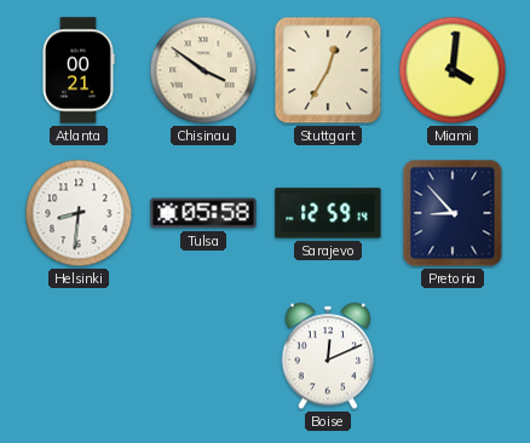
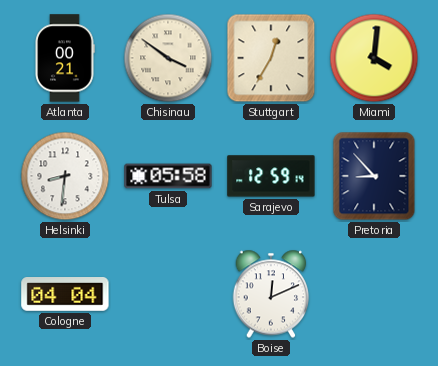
Cologne: none -> 04:04
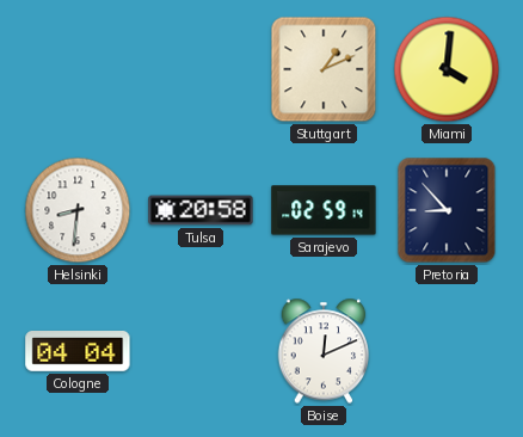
Atlanta: 00:21 -> none
Chisinau: 3:51 -> none
Stuttgart: 12:35 -> 1:11
Tulsa: 05:58 -> 20:58
Sarajevo: 12:59 -> 02:59
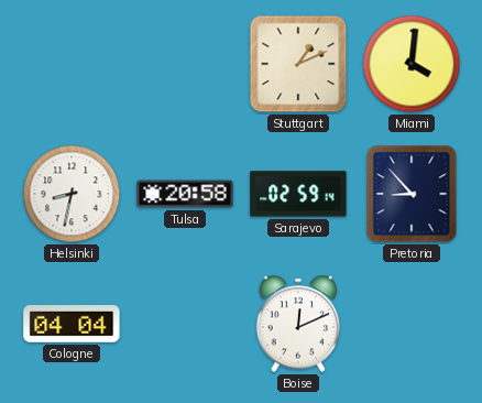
Helsinki: 8:31 -> 8:32
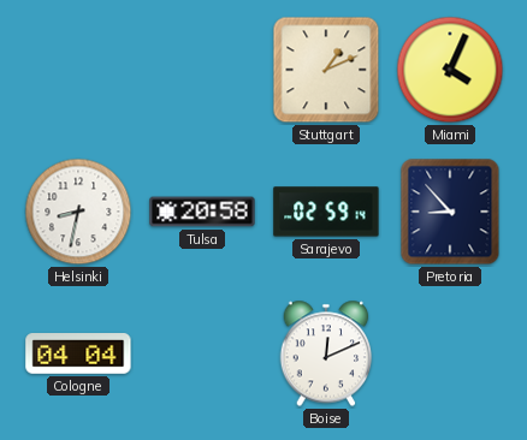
Miami: 4:01 -> 4:04
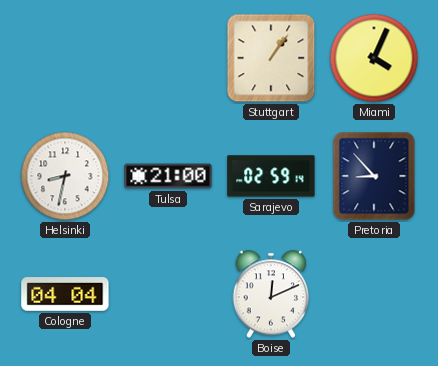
Stuttgart: 1:11 -> 1:06
Tulsa: 20:58 -> 21:00
